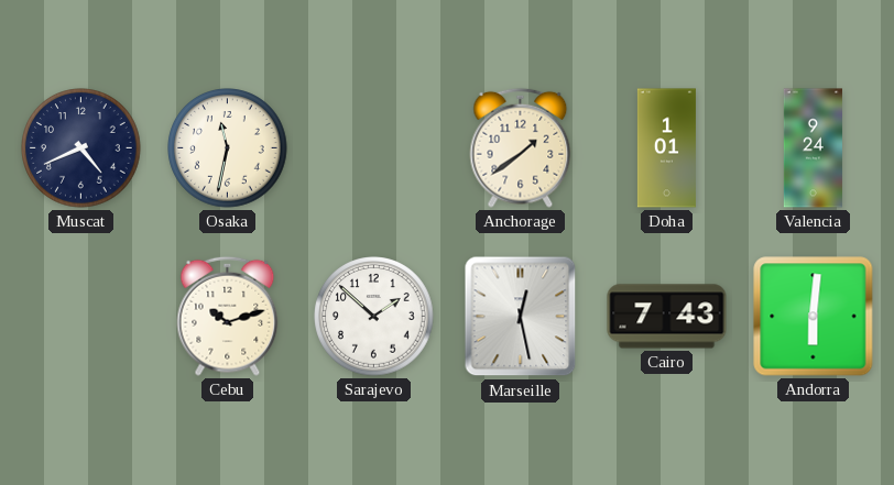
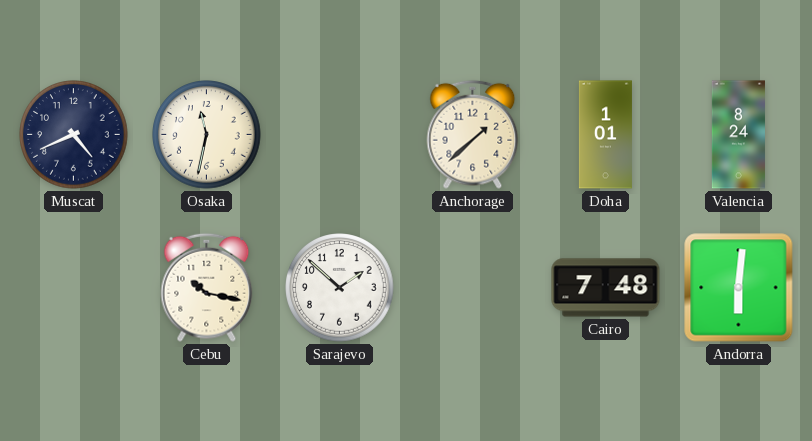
Anchorage: 1:39 -> 1:38
Valencia: 9:24 -> 8:24
Cebu: 10:12 -> 10:17
Marseille: 12:28 -> none
Cairo: 7:43 -> 7:48
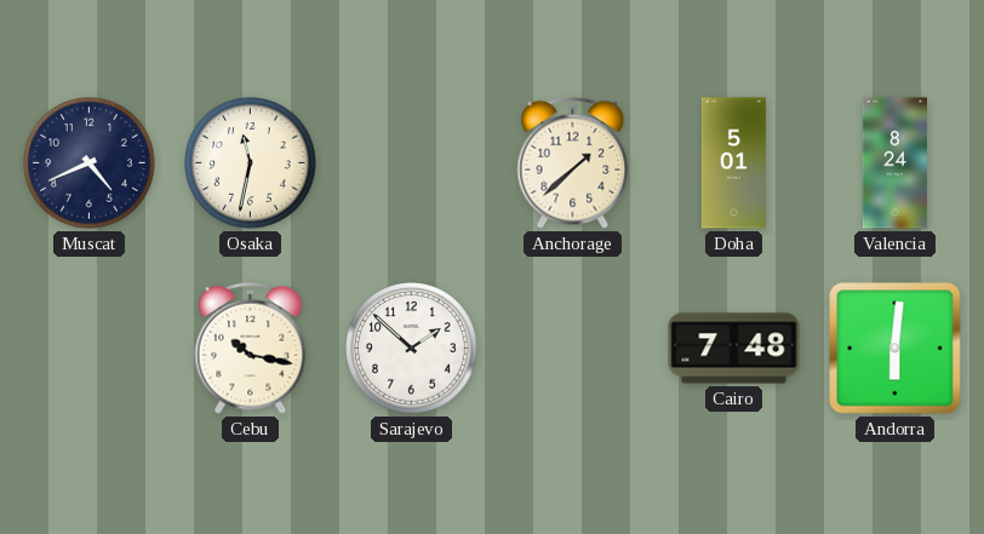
Doha: 1:01 -> 5:01
